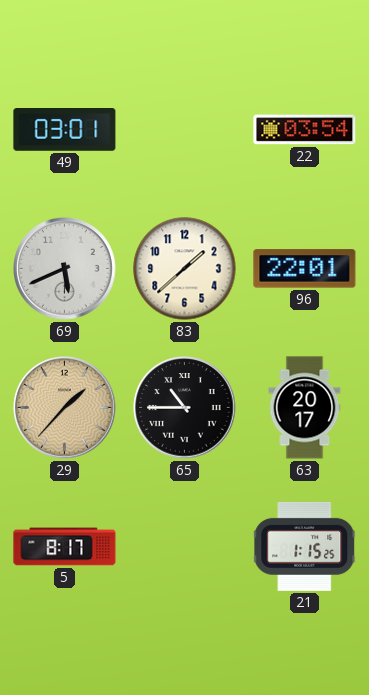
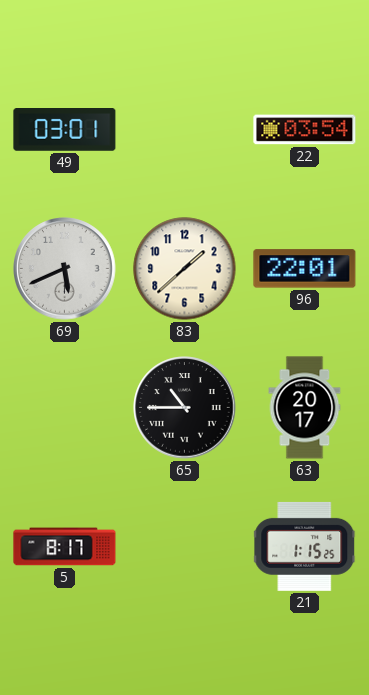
29: 1:37 -> none
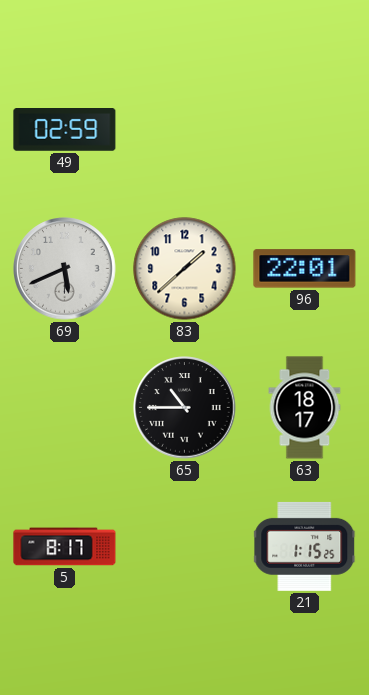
49: 03:01 -> 02:59
22: 03:54 -> none
63: 20:17 -> 18:17
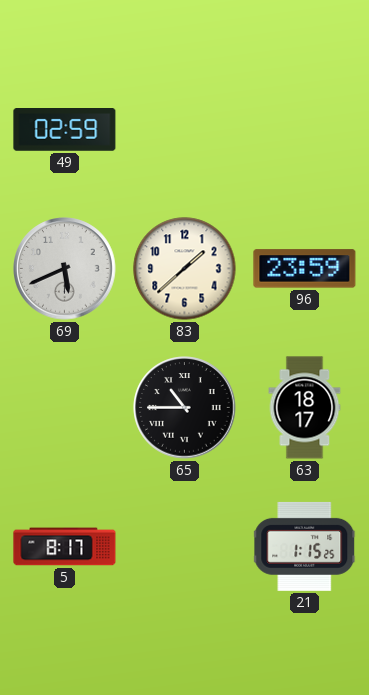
96: 22:01 -> 23:59
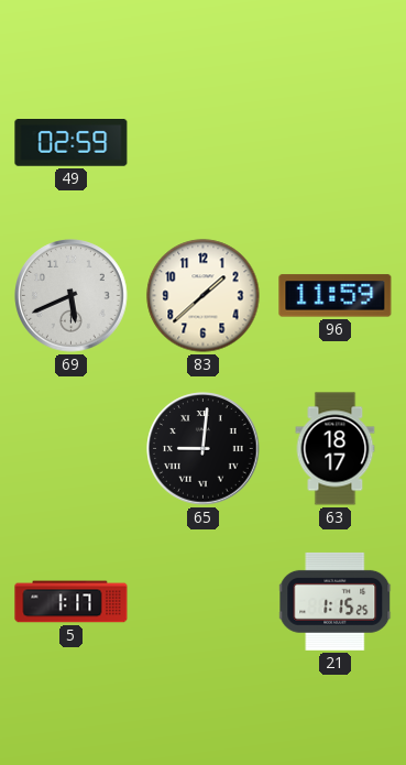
96: 23:59 -> 11:59
65: 10:45 -> 9:01
5: 8:17 -> 1:17
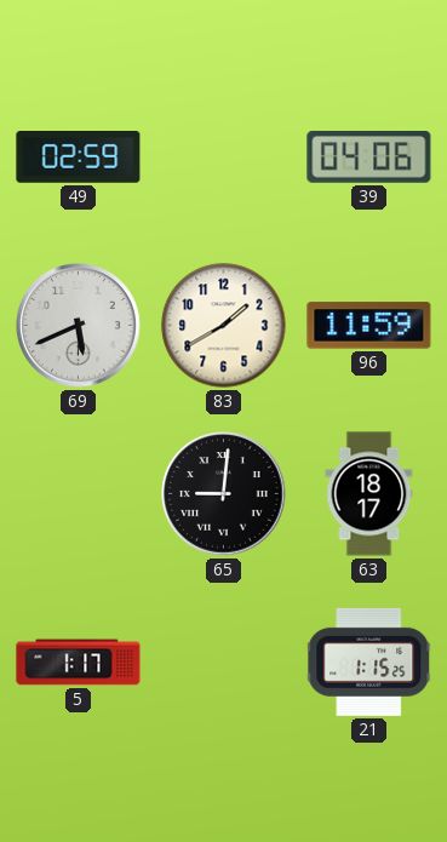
39: none -> 04:06
83: 1:38 -> 1:40
